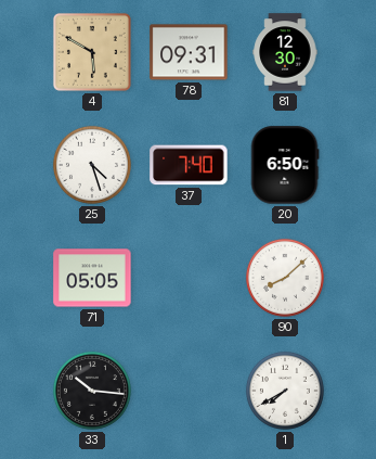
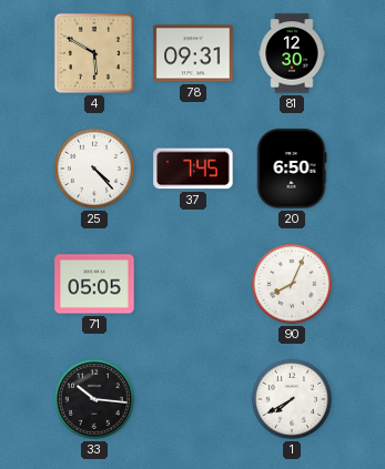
25: 4:27 -> 4:23
37: 7:40 -> 7:45
90: 8:08 -> 8:04
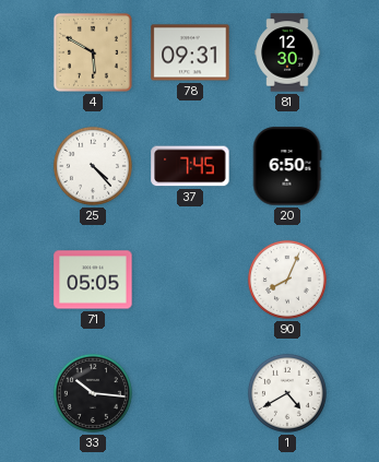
1: 7:40 -> 4:40
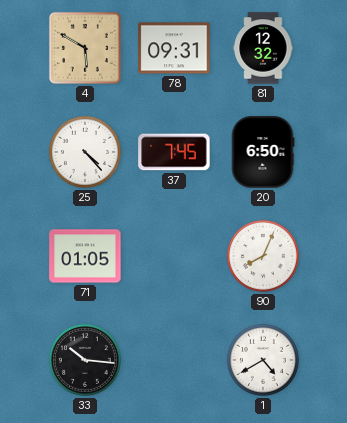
81: 12:30 -> 12:32
71: 05:05 -> 01:05
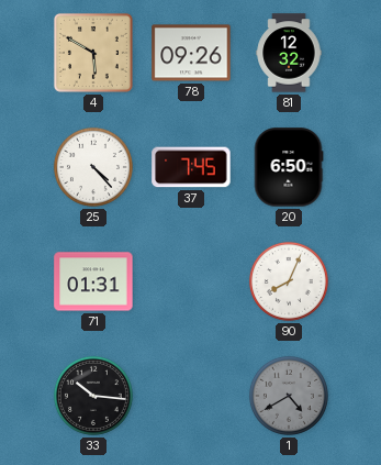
78: 09:31 -> 09:26
71: 01:05 -> 01:31
1 dial: white -> grey
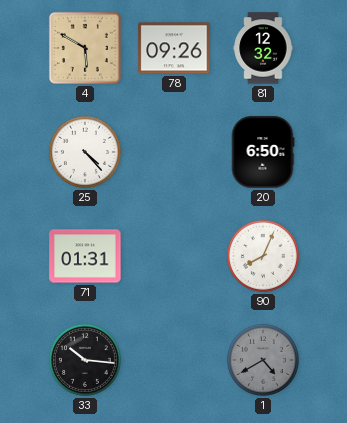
37: 7:45 -> none
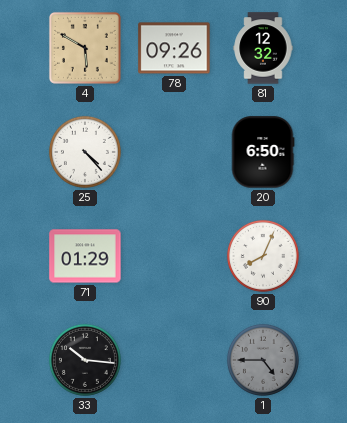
71: 01:31 -> 01:29
1: 4:40 -> 4:45
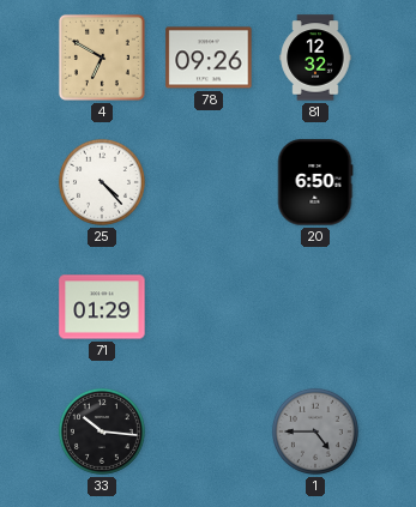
4: 5:50 -> 6:50
90: 8:04 -> none
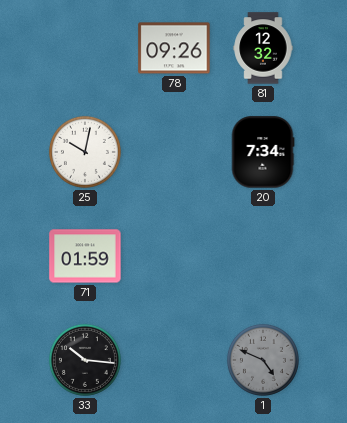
4: 6:50 -> none
25: 4:23 -> 10:02
20: 6:50 -> 7:34
71: 01:29 -> 01:59
1: 4:45 -> 4:49
